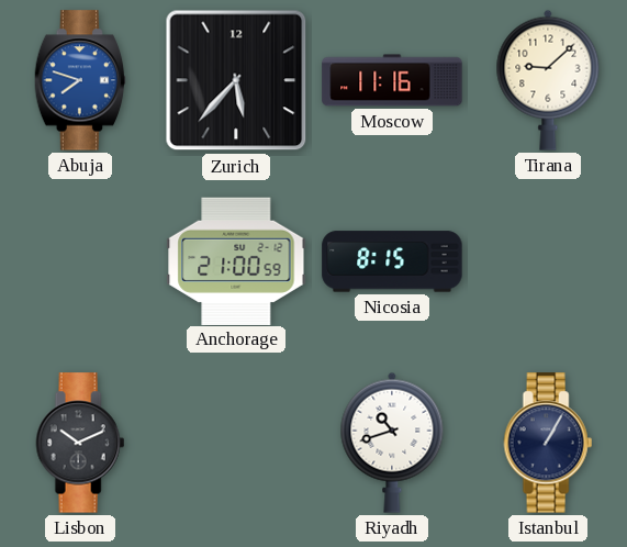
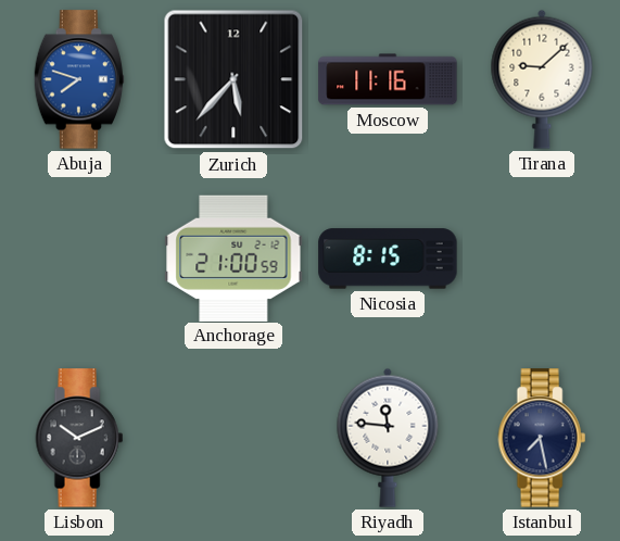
Riyadh: 10:42 -> 11:46
Istanbul: 1:05 -> 7:28
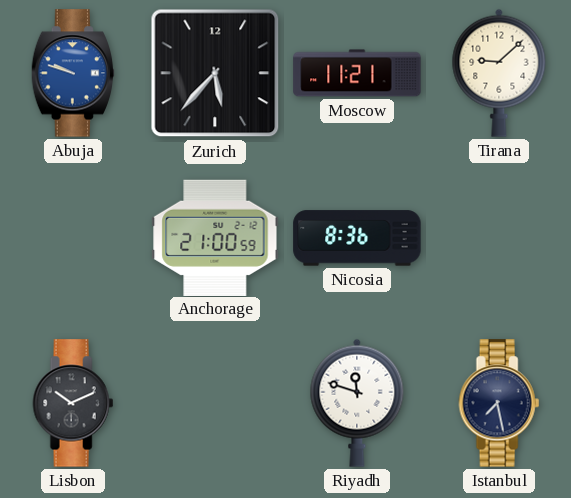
Abuja: 7:48 -> 9:48
Moscow: 11:16 -> 11:21
Nicosia: 8:15 -> 8:36
Riyadh: 11:46 -> 11:48
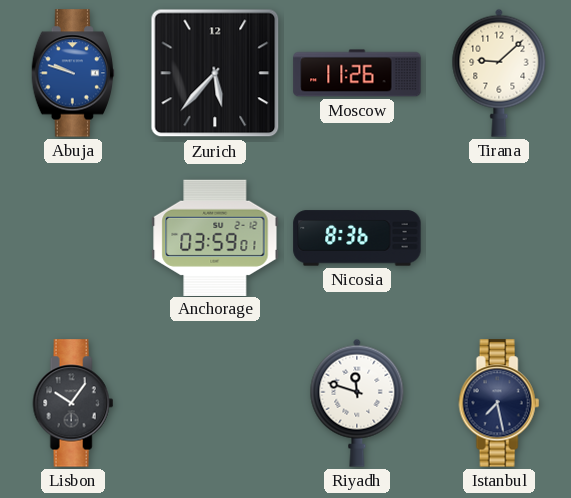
Moscow: 11:21 -> 11:26
Anchorage: 21:00 -> 03:59
Lisbon: 10:11 -> 10:06
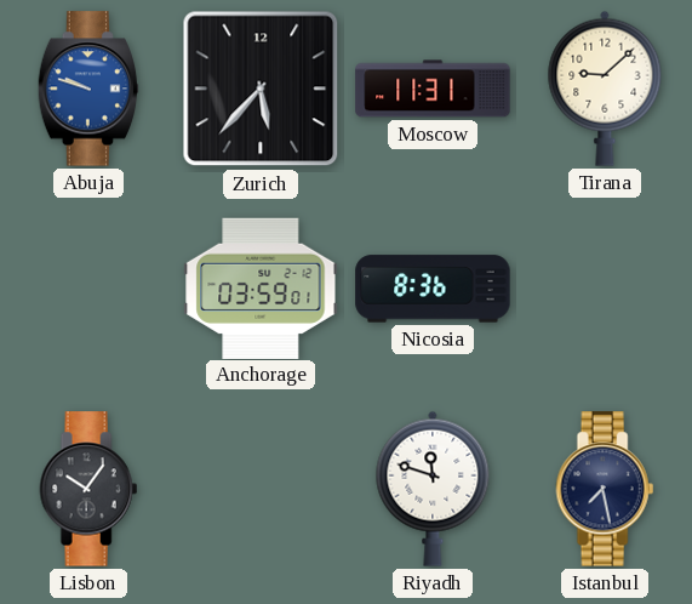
Moscow: 11:26 -> 11:31
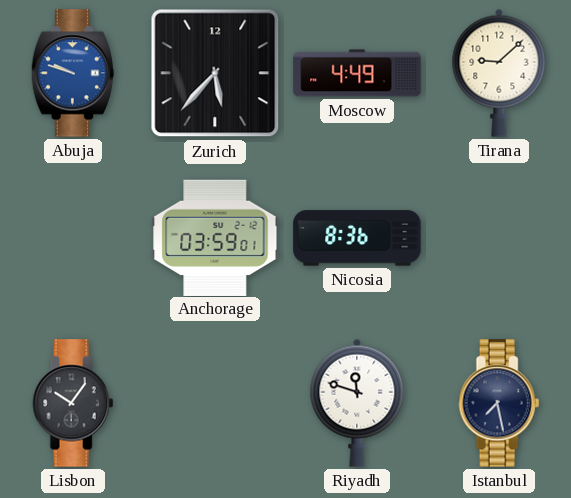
Moscow: 11:31 -> 4:49
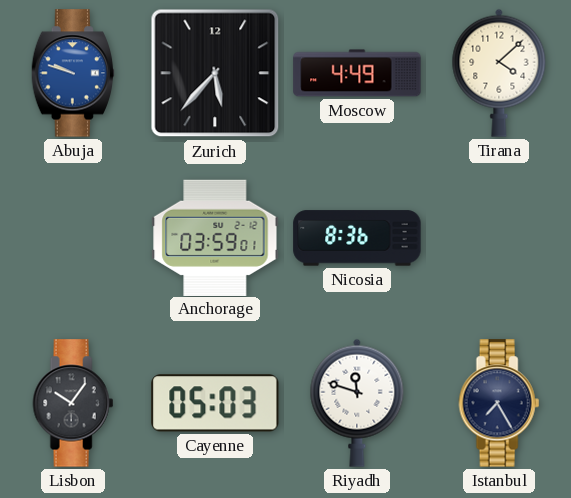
Tirana: 9:08 -> 4:08
Cayenne: none -> 05:03
Istanbul: 7:28 -> 7:25
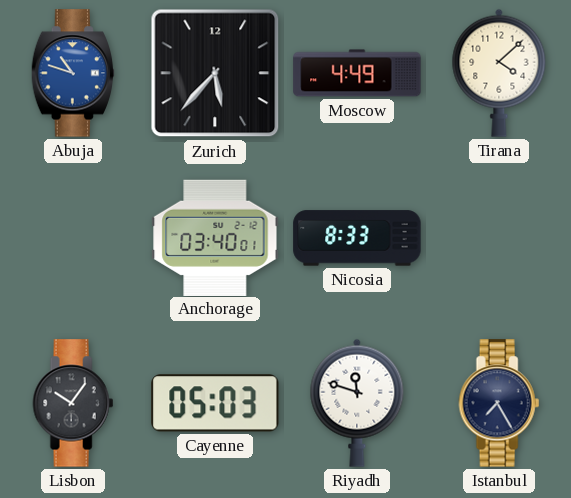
Abuja: 9:48 -> 10:48
Anchorage: 03:59 -> 03:40
Nicosia: 8:36 -> 8:33
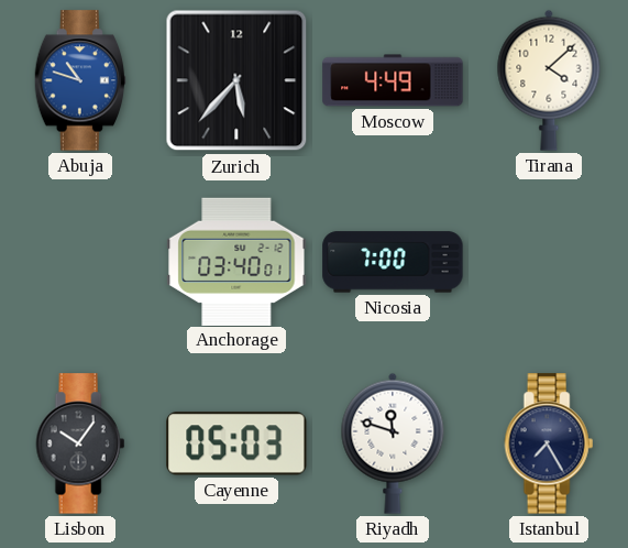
Nicosia: 8:33 -> 7:00
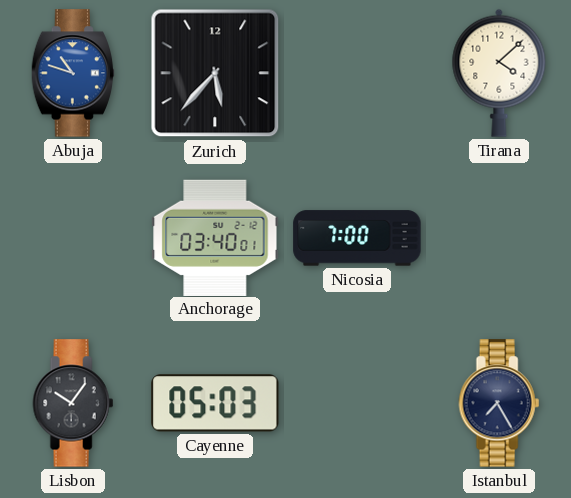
Moscow: 4:49 -> none
Riyadh: 11:48 -> none
